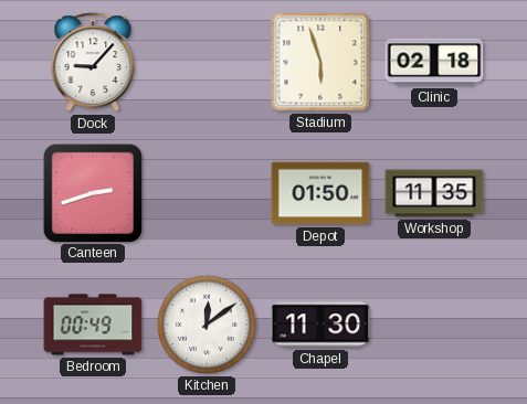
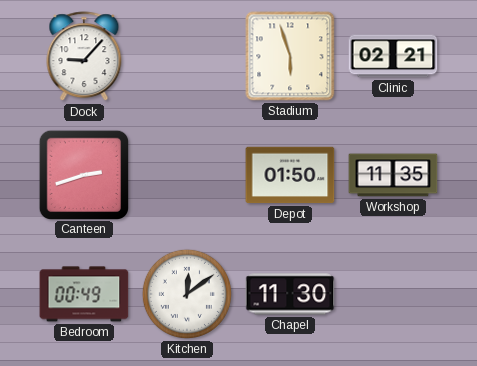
Clinic: 02:18 -> 02:21
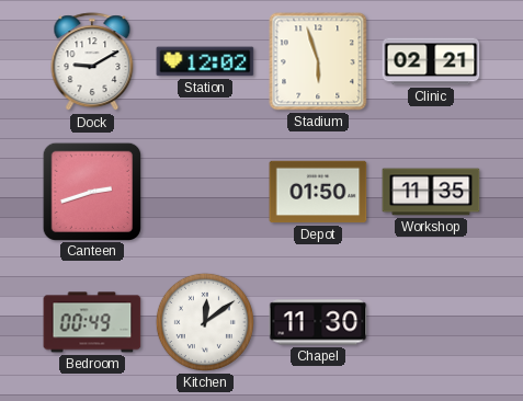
Dock: 9:07 -> 9:10
Station: none -> 12:02
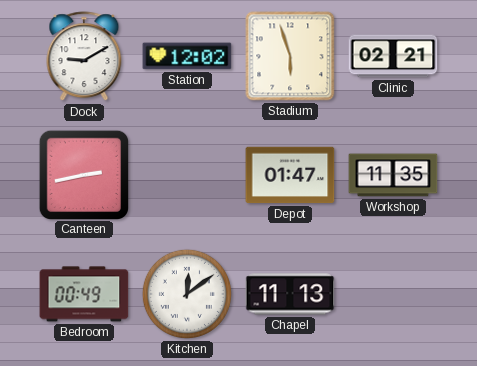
Canteen: 2:42 -> 2:43
Depot: 01:50 -> 01:47
Chapel: 11:30 -> 11:13
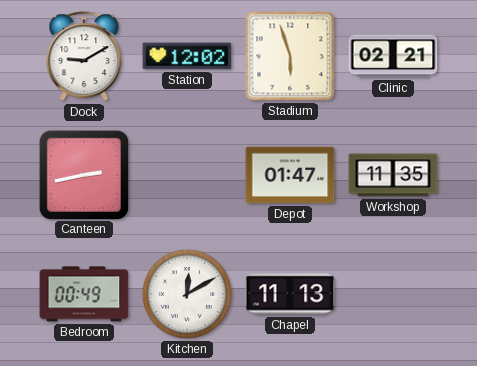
Kitchen: 12:09 -> 12:10
